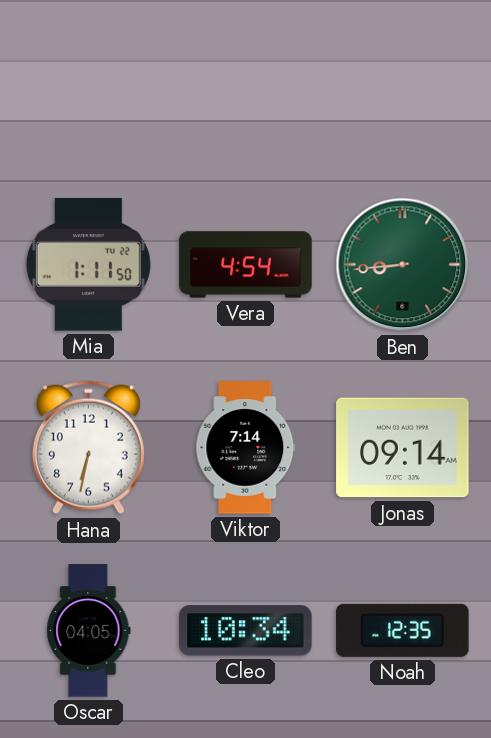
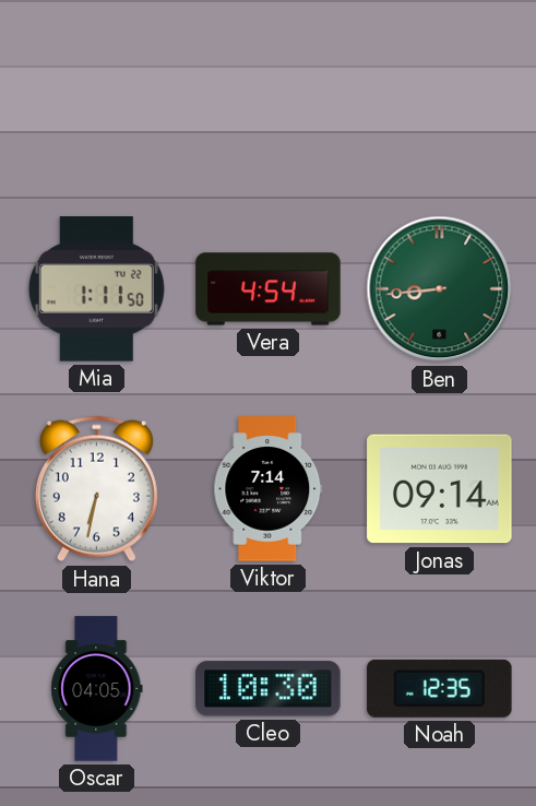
Cleo: 10:34 -> 10:30
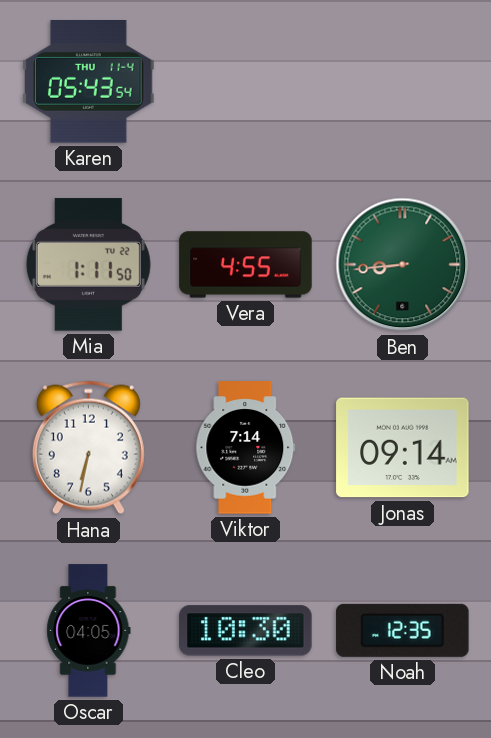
Karen: none -> 05:43
Vera: 4:54 -> 4:55
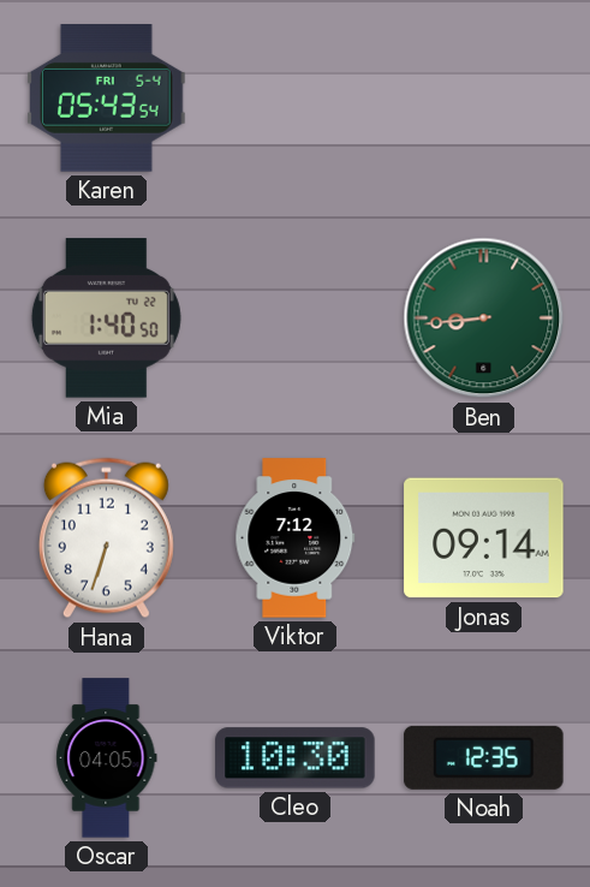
Karen date: THU 11-4 -> FRI 5-4
Mia: 1:11 -> 1:40
Vera: 4:55 -> none
Hana: 6:32 -> 6:33
Viktor: 7:14 -> 7:12
